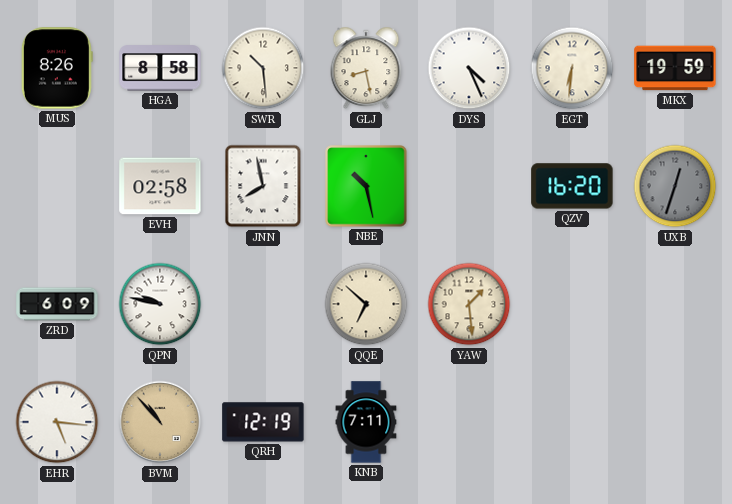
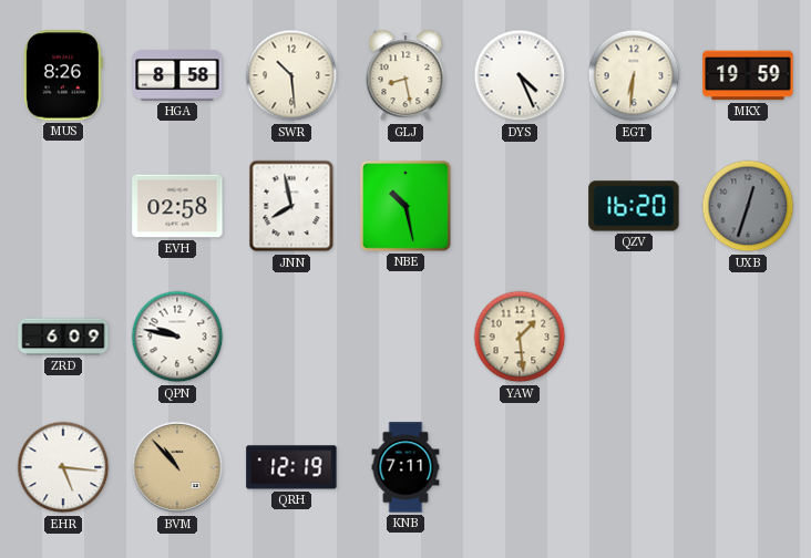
QQE: 6:52 -> none
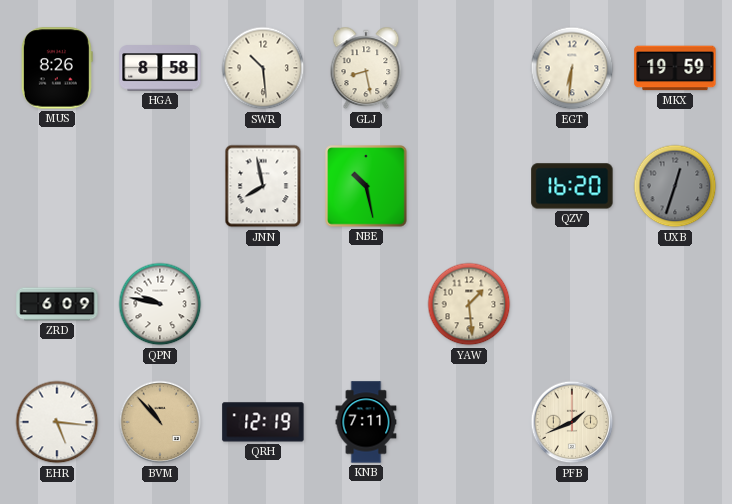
DYS: 4:26 -> none
EVH: 02:58 -> none
PFB: none -> 1:41
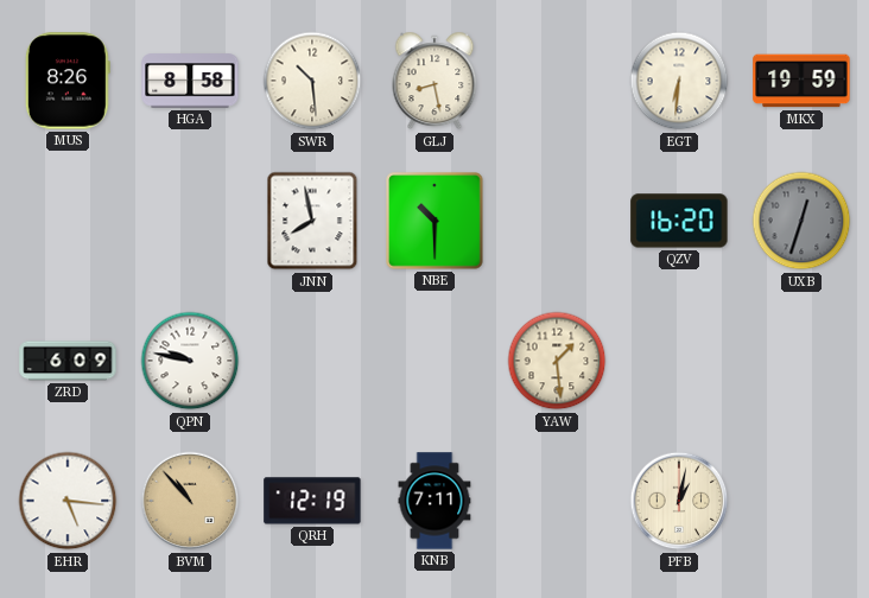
NBE: 10:28 -> 10:30
PFB: 1:41 -> 1:02
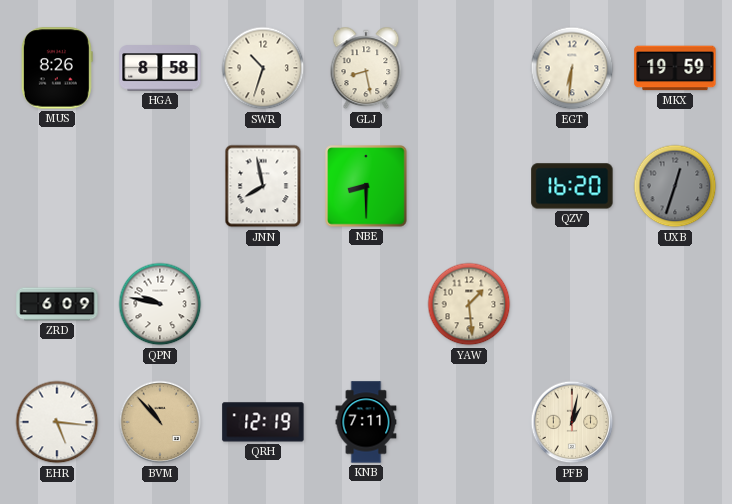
SWR: 10:29 -> 10:33
NBE: 10:30 -> 8:30
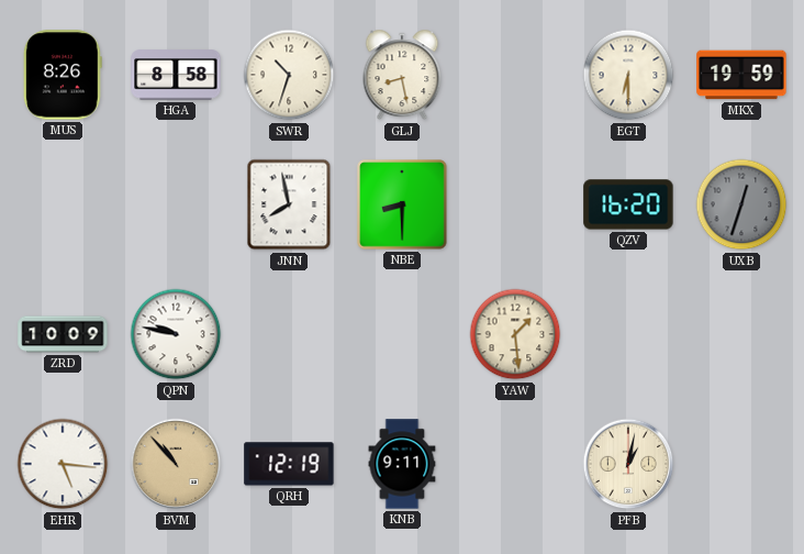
EGT: 6:31 -> 6:30
ZRD: 6:09 -> 10:09
KNB: 7:11 -> 9:11
